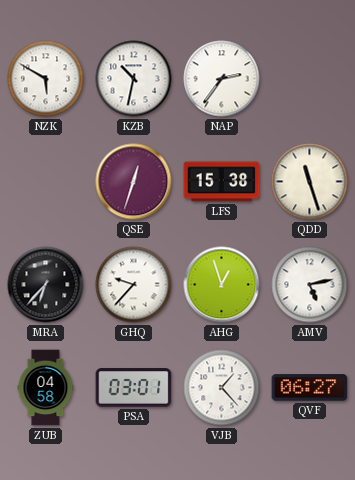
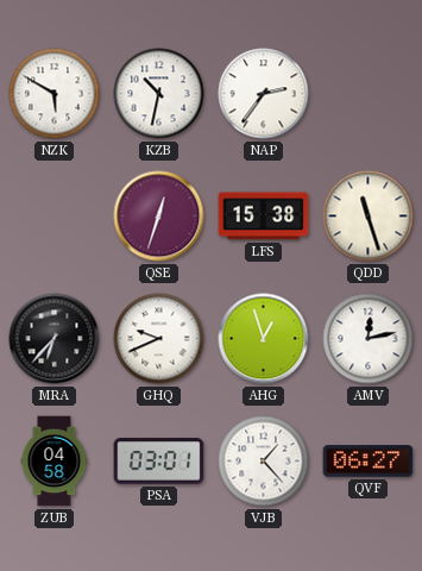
GHQ: 9:37 -> 9:41
AMV: 5:13 -> 12:13
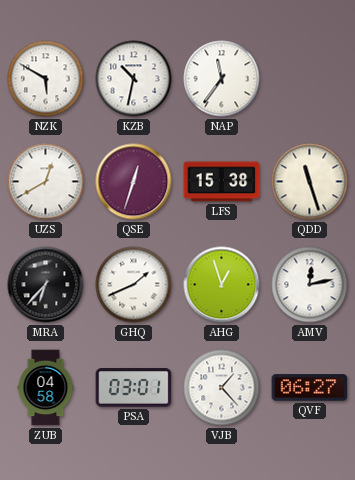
NAP: 2:36 -> 11:36
UZS: none -> 12:40
GHQ: 9:41 -> 1:41
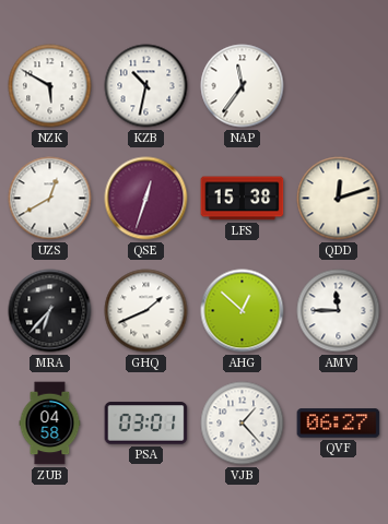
QDD: 11:27 -> 12:12
AHG: 12:57 -> 12:52
AMV: 12:13 -> 11:45
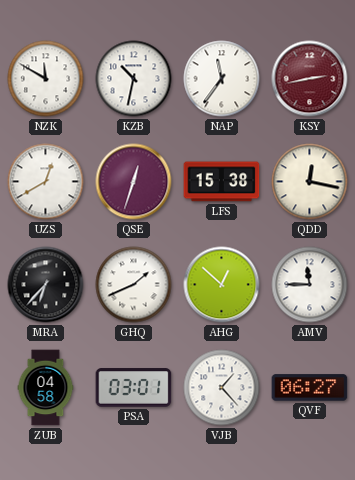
NZK: 5:50 -> 11:50
KSY: none -> 2:43
QDD: 12:12 -> 12:17
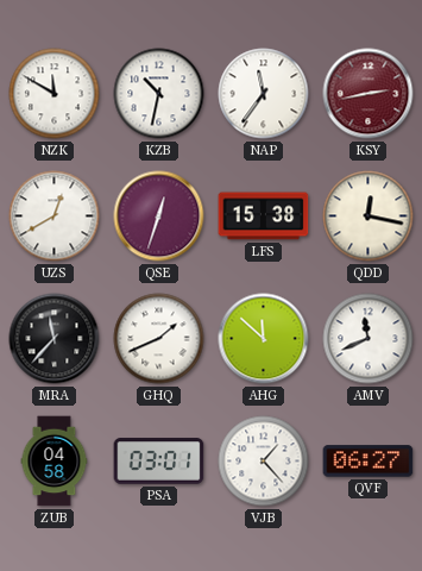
MRA: 6:37 -> 11:37
AHG: 12:52 -> 11:52
AMV: 11:45 -> 11:41
